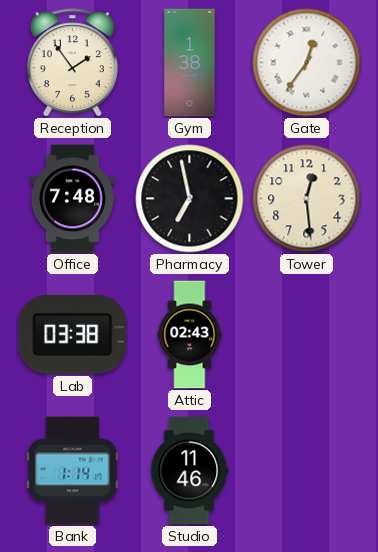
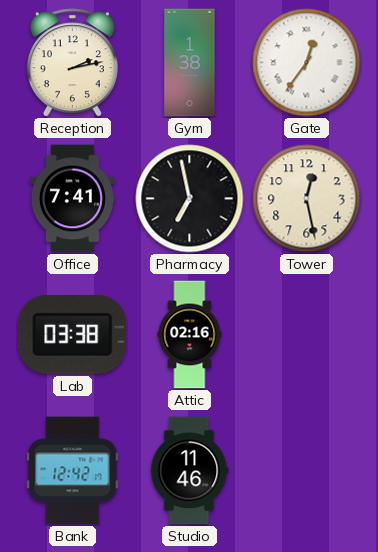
Reception: 1:54 -> 2:13
Office: 7:48 -> 7:41
Tower: 12:29 -> 12:28
Attic: 02:43 -> 02:16
Bank: 1:14 -> 12:42
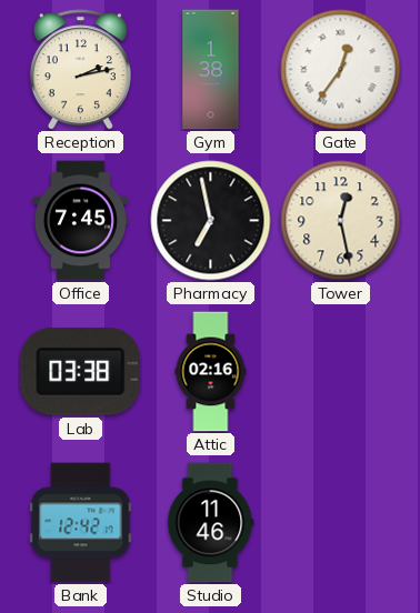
Office: 7:41 -> 7:45
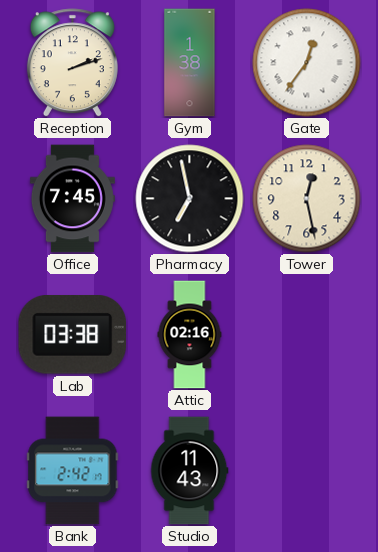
Reception: 2:13 -> 2:12
Bank: 12:42 -> 2:42
Studio: 11:46 -> 11:43
